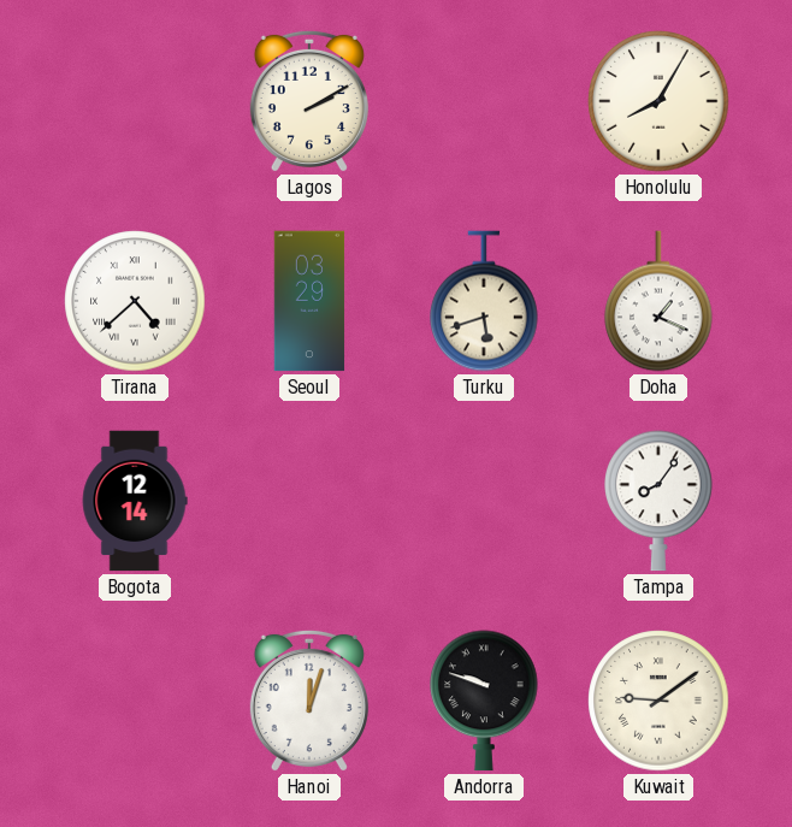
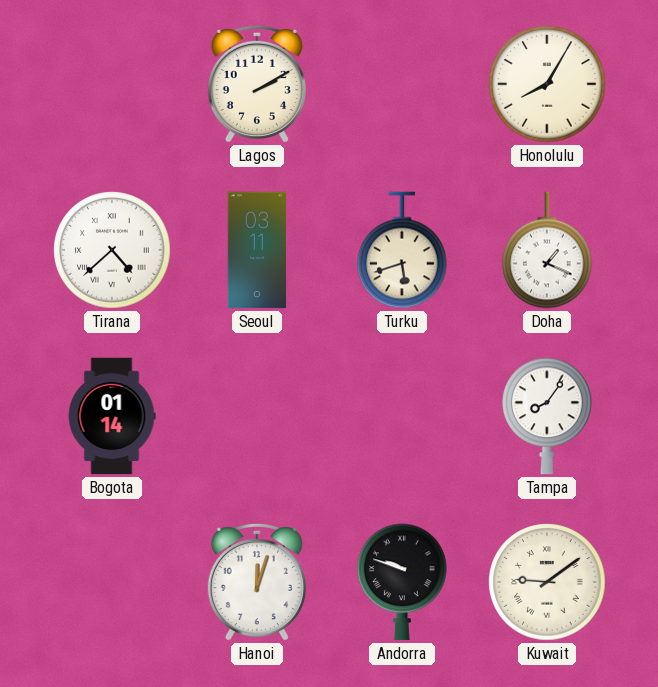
Seoul: 03:29 -> 03:11
Bogota: 12:14 -> 01:14
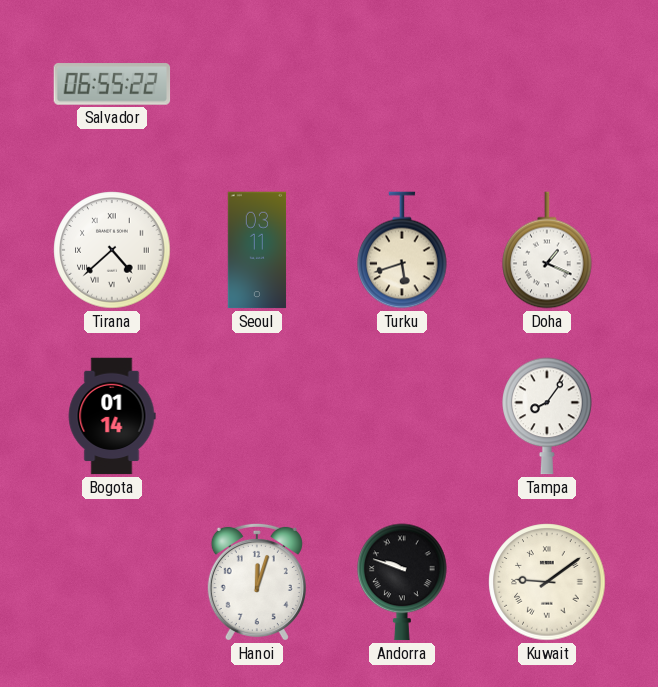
Salvador: none -> 06:55
Lagos: 2:10 -> none
Honolulu: 8:05 -> none
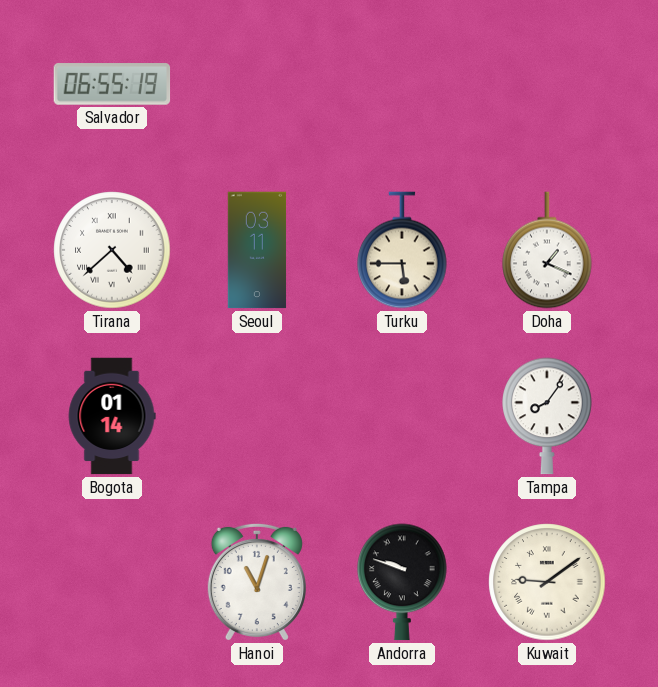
Salvador: 06:55:22 -> 06:55:19
Turku: 5:42 -> 5:45
Hanoi: 12:03 -> 11:03
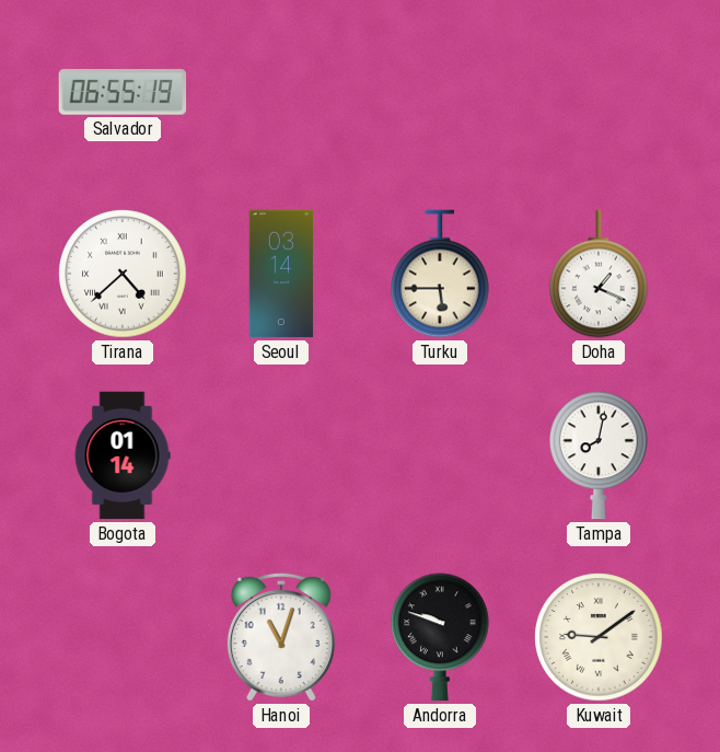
Seoul: 03:11 -> 03:14
Tampa: 8:06 -> 8:02
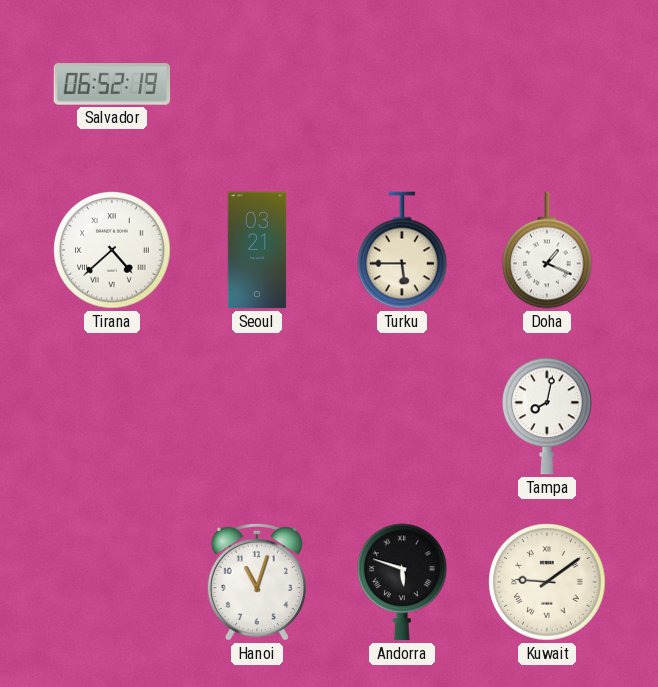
Salvador: 06:55 -> 06:52
Seoul: 03:14 -> 03:21
Bogota: 01:14 -> none
Andorra: 9:48 -> 5:48
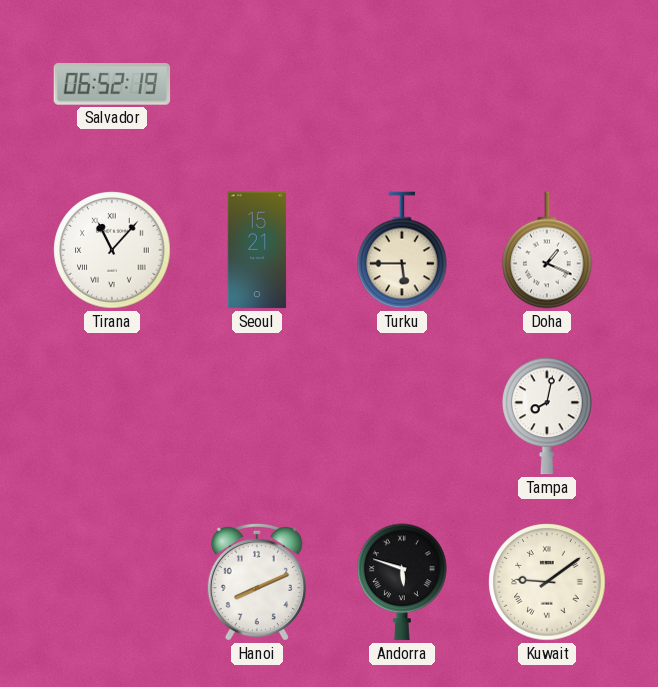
Tirana: 4:38 -> 11:07
Seoul: 03:21 -> 15:21
Hanoi: 11:03 -> 8:11
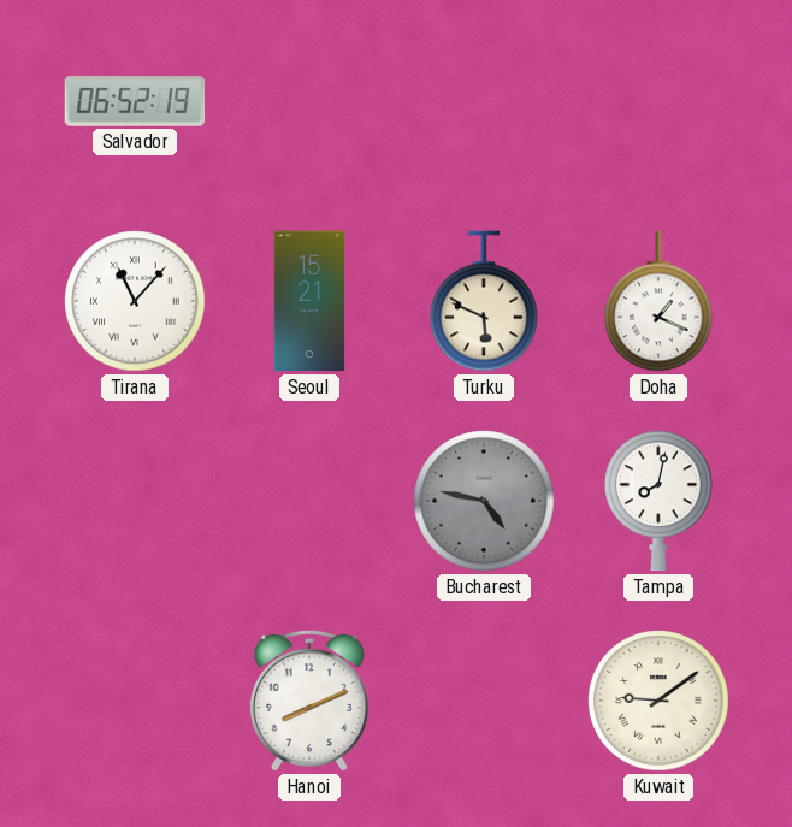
Turku: 5:45 -> 5:49
Bucharest: none -> 4:47
Andorra: 5:48 -> none
